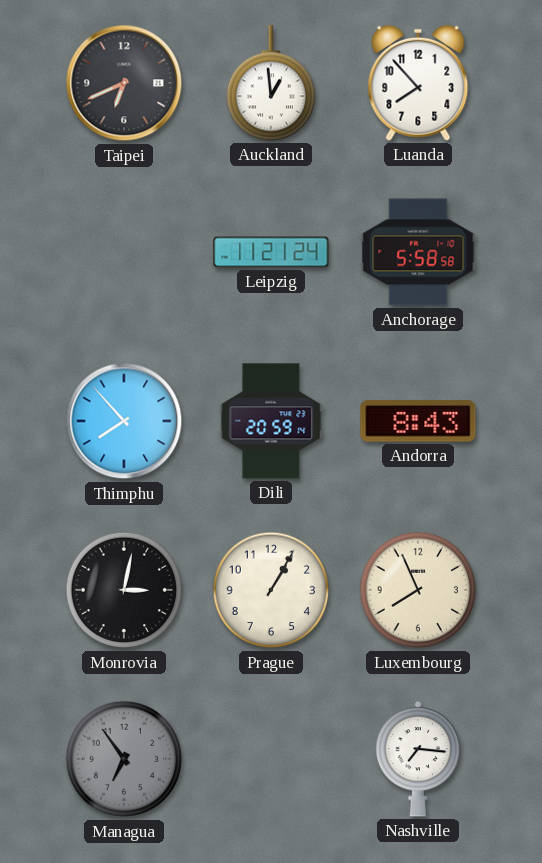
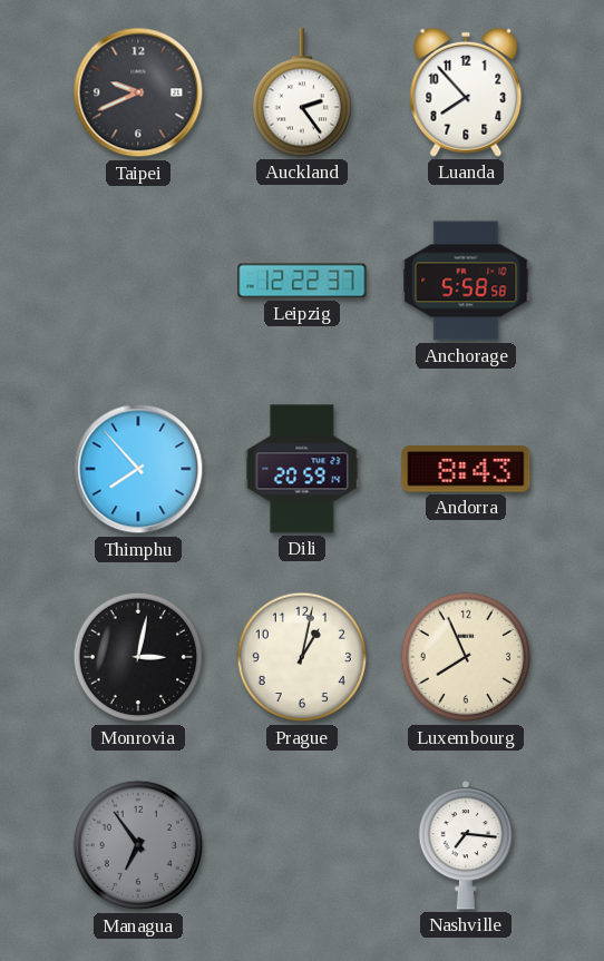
Taipei: 6:41 -> 9:41
Auckland: 12:59 -> 2:24
Leipzig: 11:21 -> 12:22
Prague: 1:05 -> 1:02
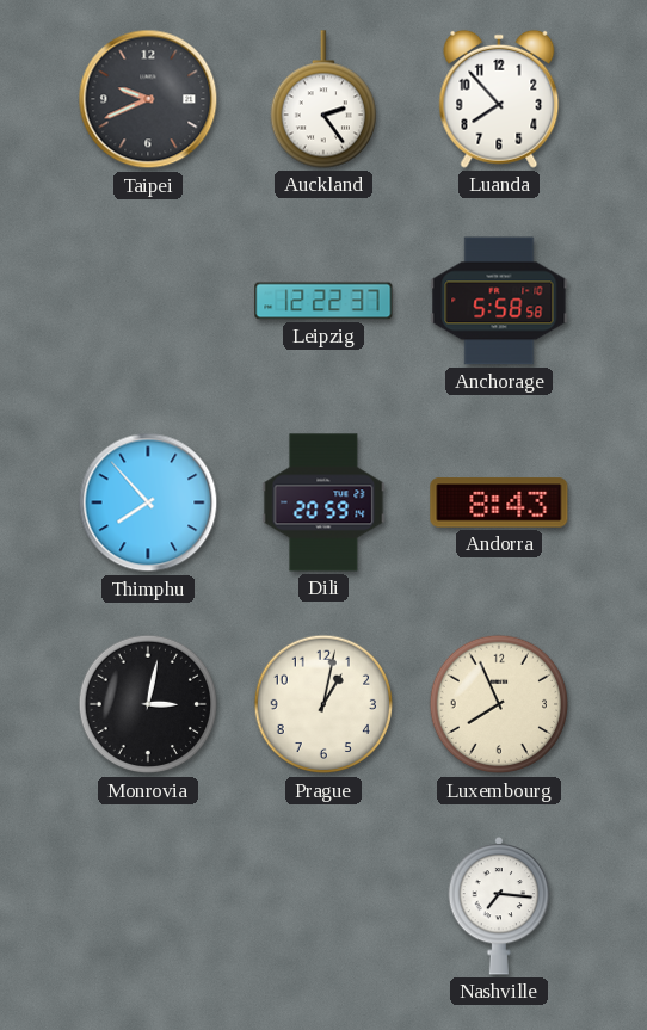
Managua: 6:54 -> none
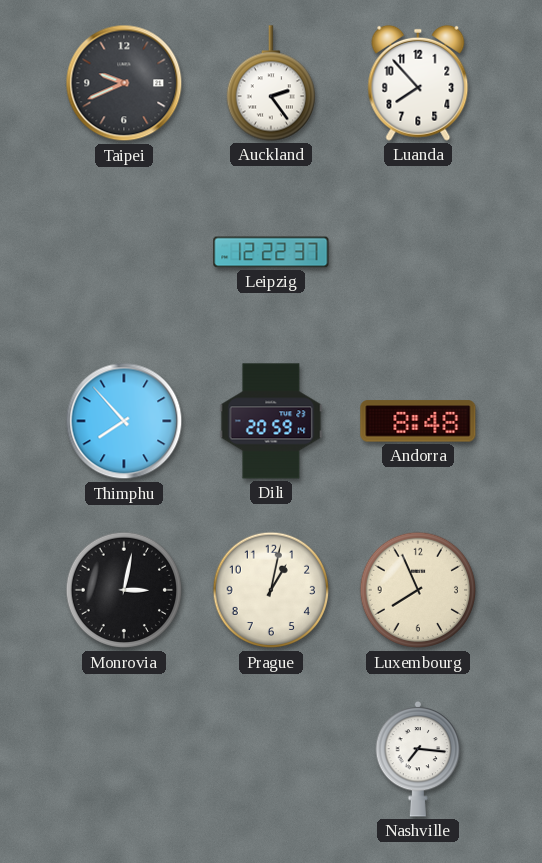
Anchorage: 5:58 -> none
Andorra: 8:43 -> 8:48
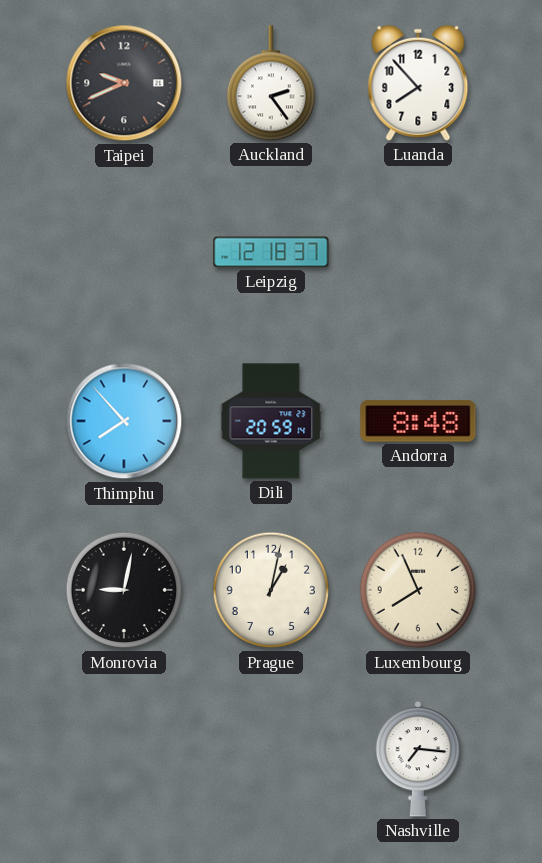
Leipzig: 12:22 -> 12:18
Monrovia: 3:02 -> 9:02
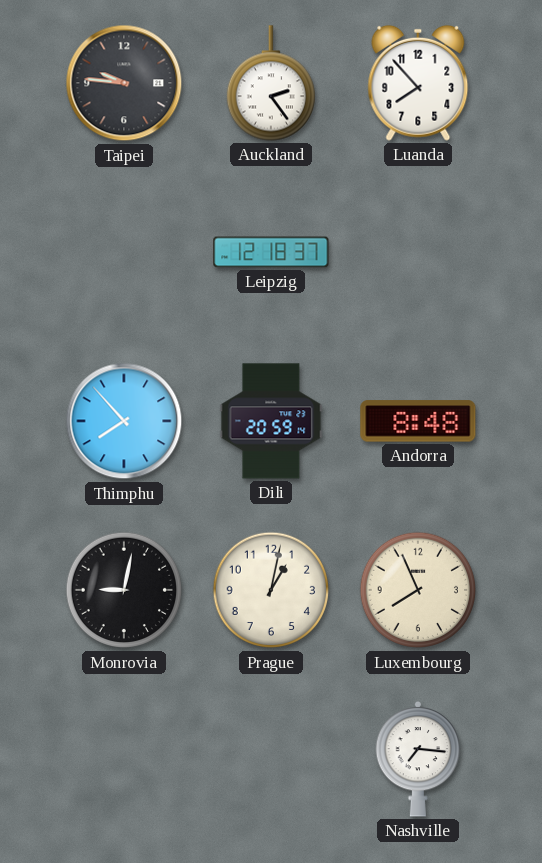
Taipei: 9:41 -> 9:46
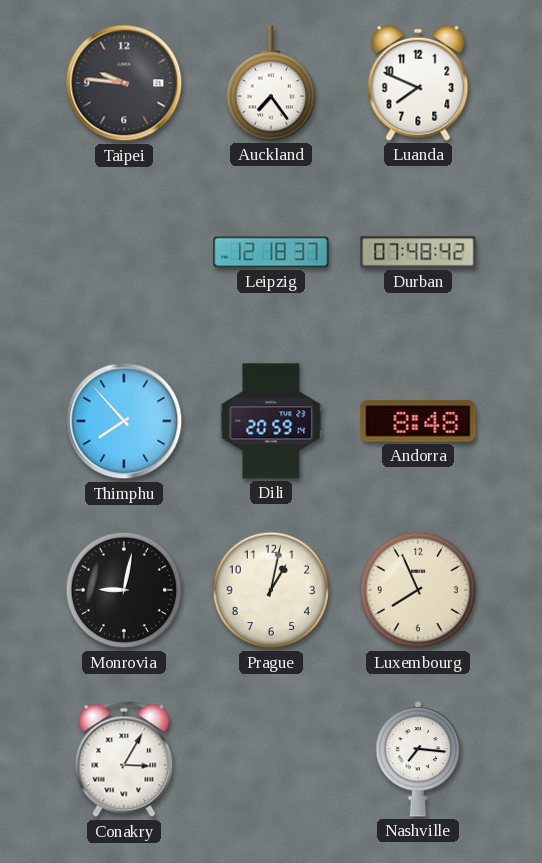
Auckland: 2:24 -> 7:24
Luanda: 7:53 -> 7:49
Durban: none -> 07:48
Conakry: none -> 3:05
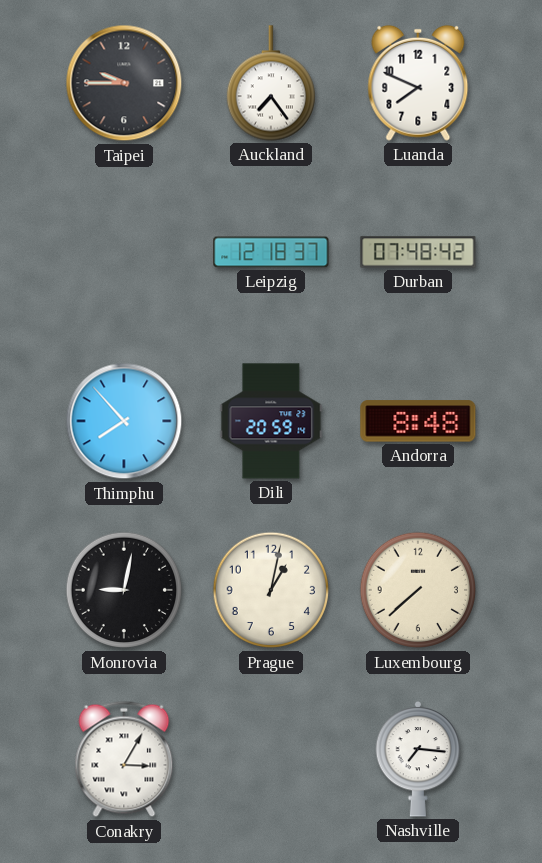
Taipei: 9:46 -> 9:45
Luxembourg: 7:56 -> 7:38
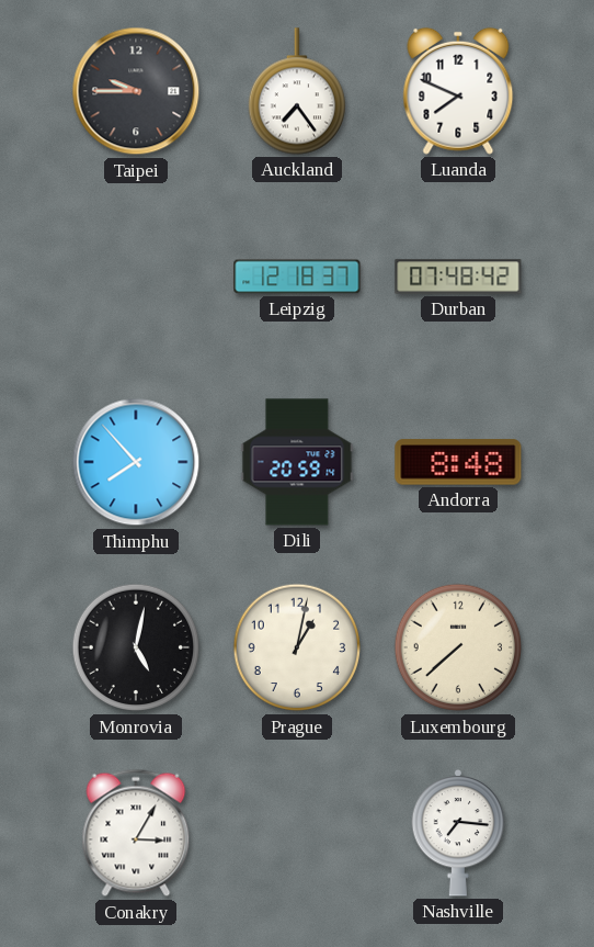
Monrovia: 9:02 -> 5:02
